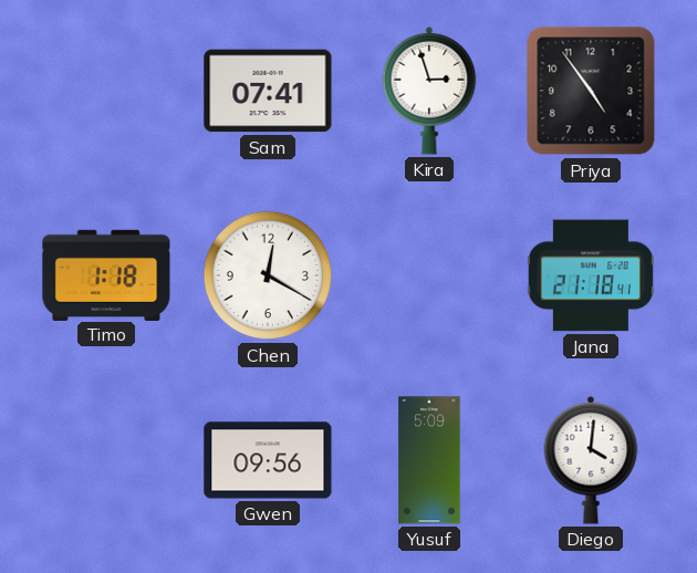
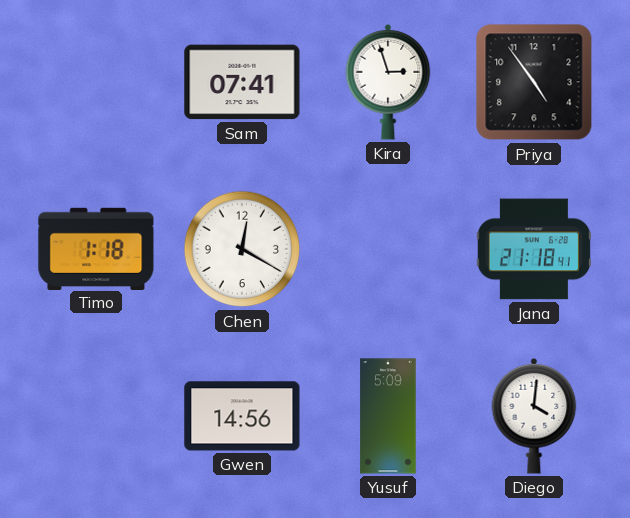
Gwen: 09:56 -> 14:56
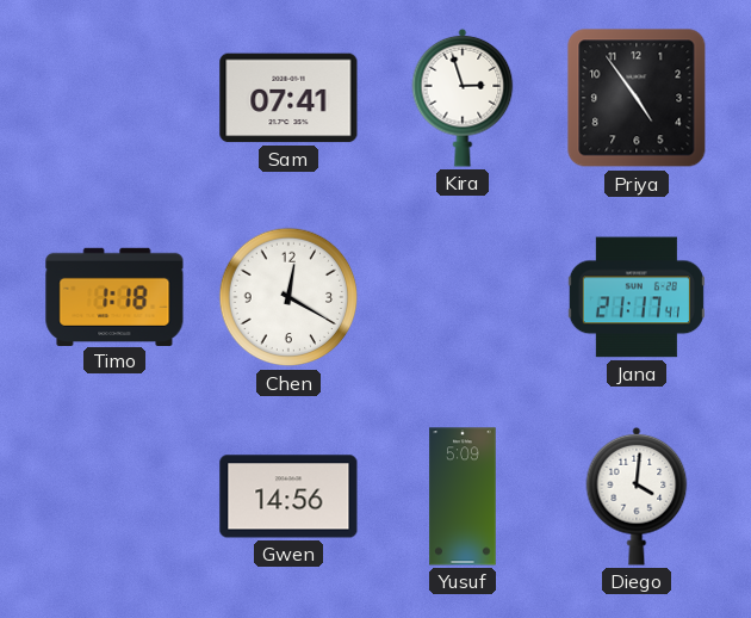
Jana: 21:18 -> 21:17
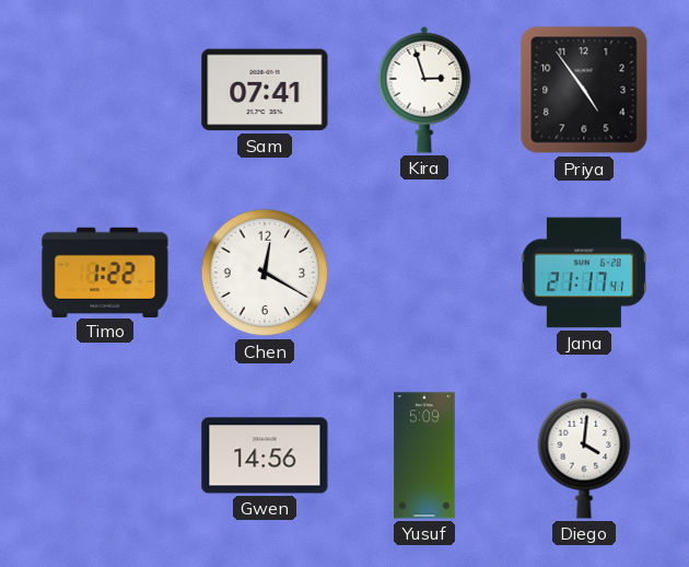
Timo: 1:18 -> 1:22
